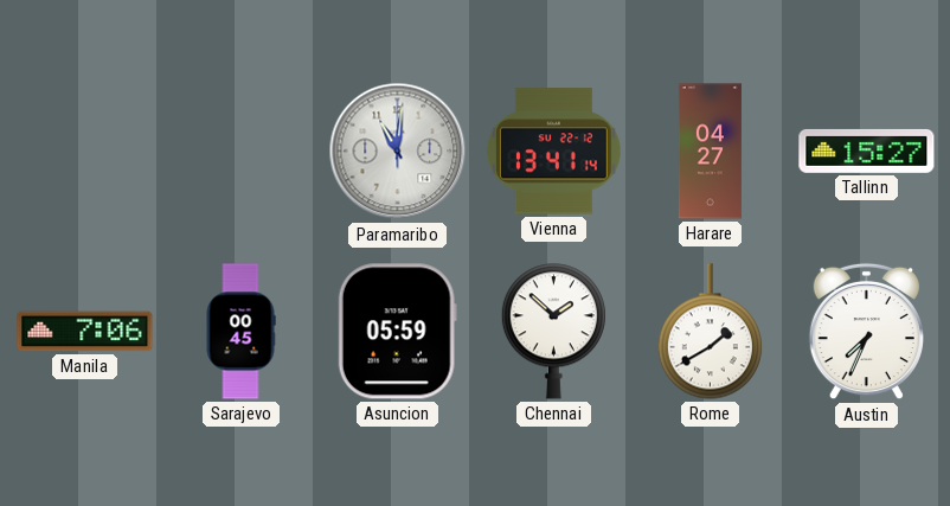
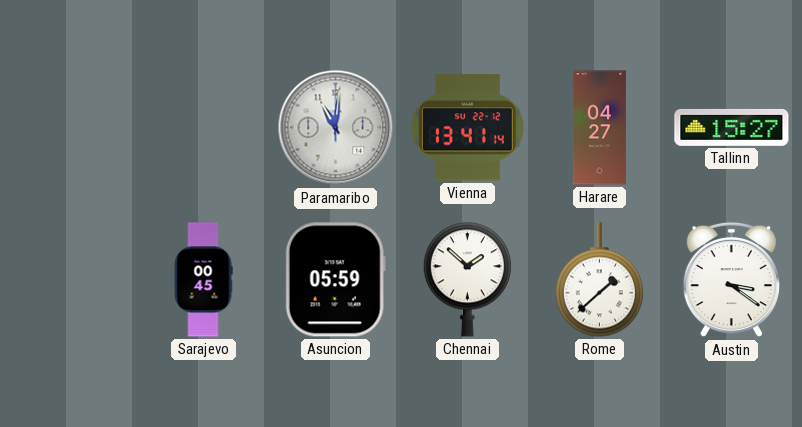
Manila: 7:06 -> none
Rome: 1:40 -> 1:38
Austin: 7:34 -> 3:21
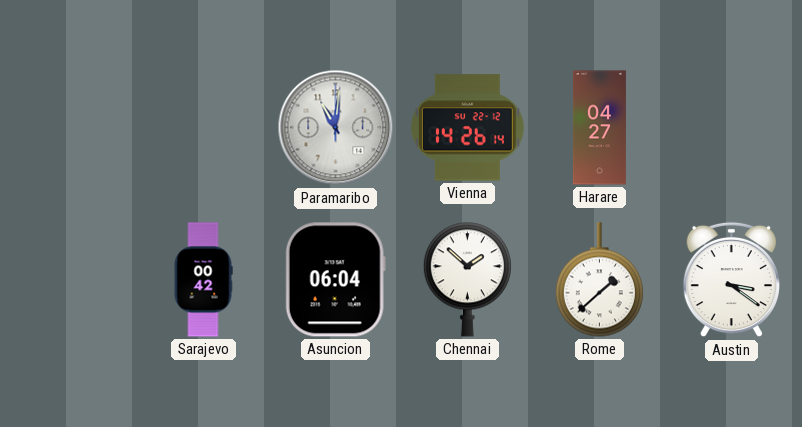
Vienna: 13:41 -> 14:26
Tallinn: 15:27 -> none
Sarajevo: 00:45 -> 00:42
Asuncion: 05:59 -> 06:04
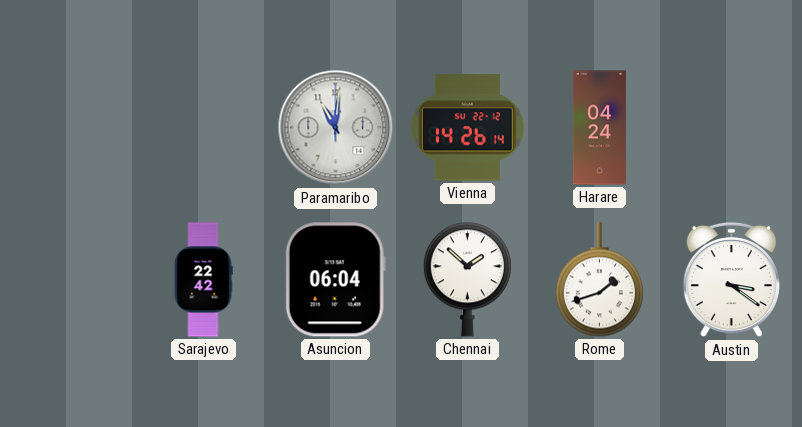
Harare: 04:27 -> 04:24
Sarajevo: 00:42 -> 22:42
Rome: 1:38 -> 1:42
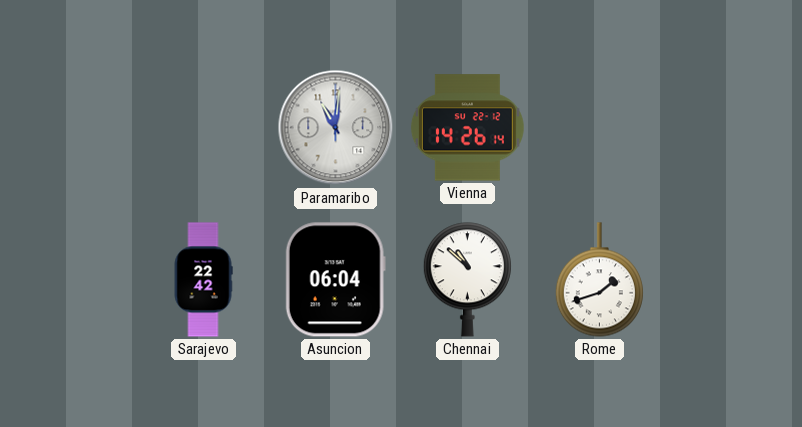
Harare: 04:24 -> none
Chennai: 1:52 -> 10:52
Austin: 3:21 -> none
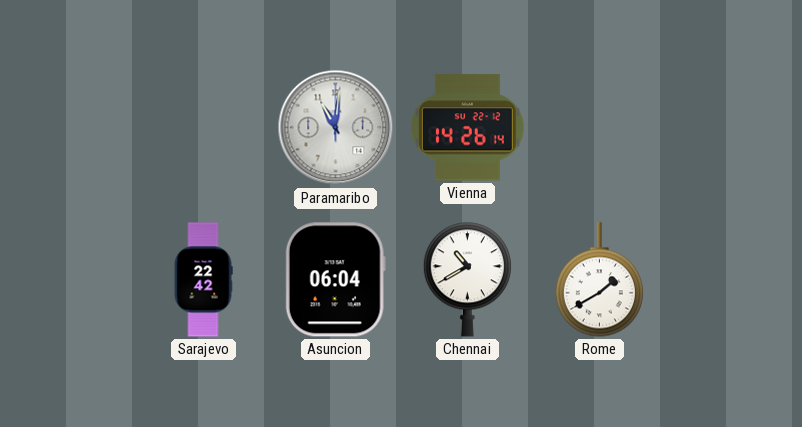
Chennai: 10:52 -> 10:40
Rome: 1:42 -> 1:40
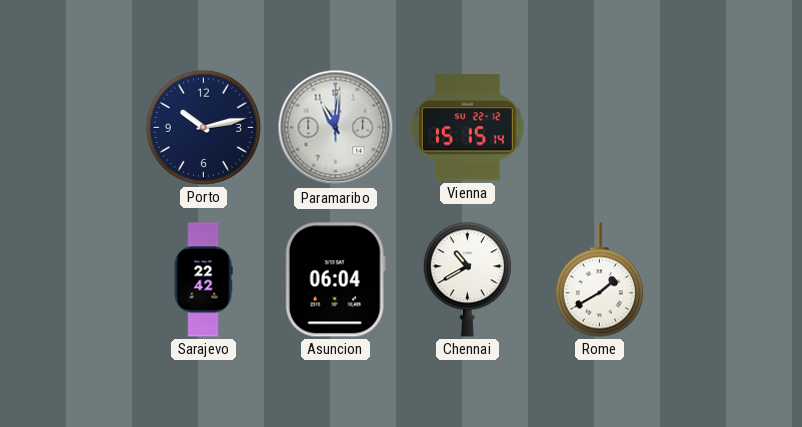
Porto: none -> 10:13
Vienna: 14:26 -> 15:15
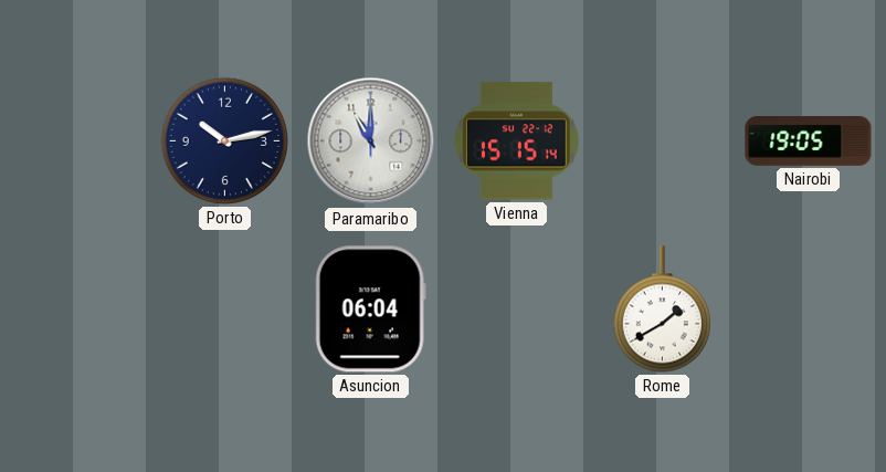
Paramaribo: 11:01 -> 11:00
Nairobi: none -> 19:05
Sarajevo: 22:42 -> none
Chennai: 10:40 -> none
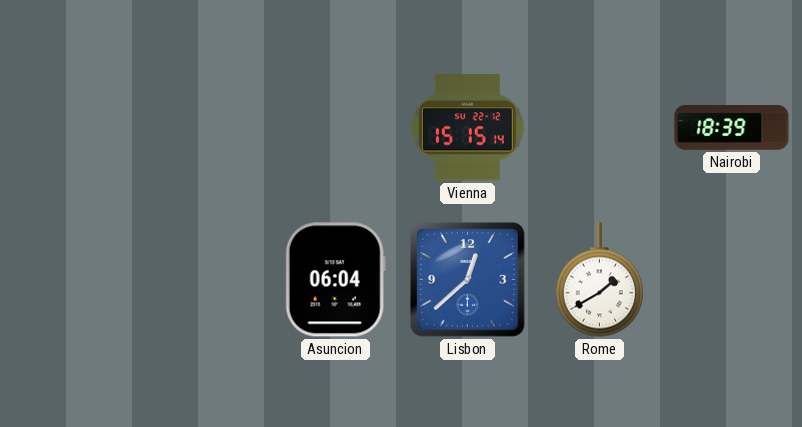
Porto: 10:13 -> none
Paramaribo: 11:00 -> none
Nairobi: 19:05 -> 18:39
Lisbon: none -> 12:38
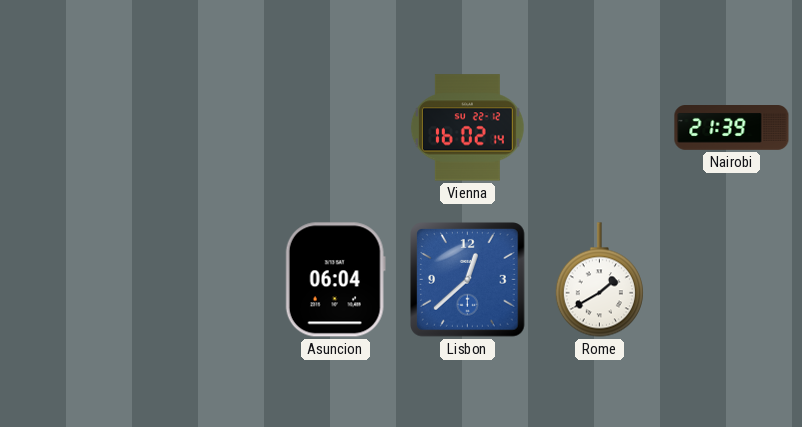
Vienna: 15:15 -> 16:02
Nairobi: 18:39 -> 21:39
